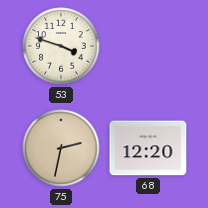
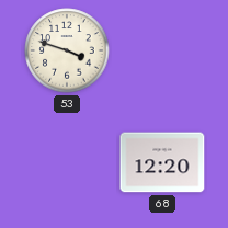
75: 2:32 -> none
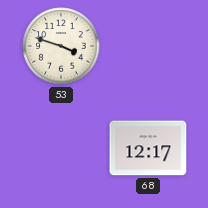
68: 12:20 -> 12:17
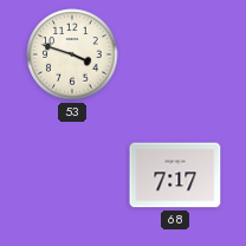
68: 12:17 -> 7:17
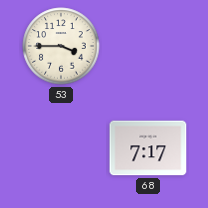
53: 3:48 -> 3:45
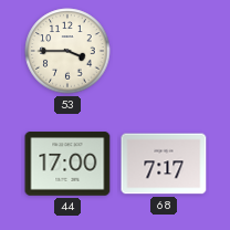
44: none -> 17:00
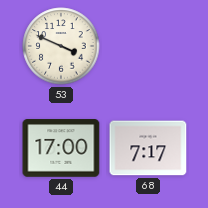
53: 3:45 -> 3:49
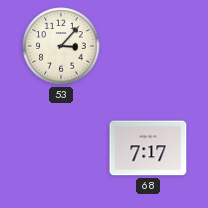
53: 3:49 -> 3:07
44: 17:00 -> none
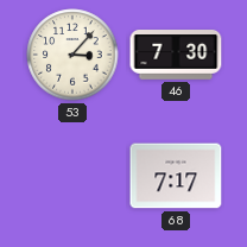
46: none -> 7:30
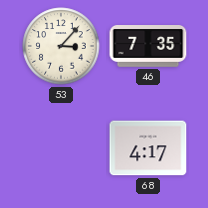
46: 7:30 -> 7:35
68: 7:17 -> 4:17
